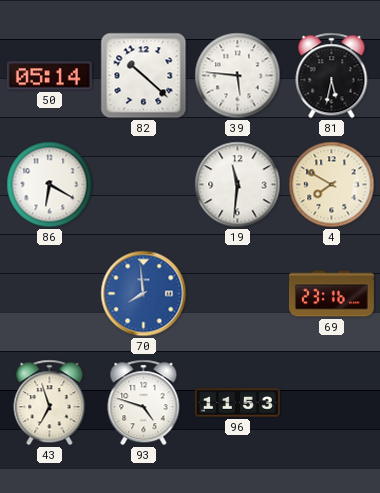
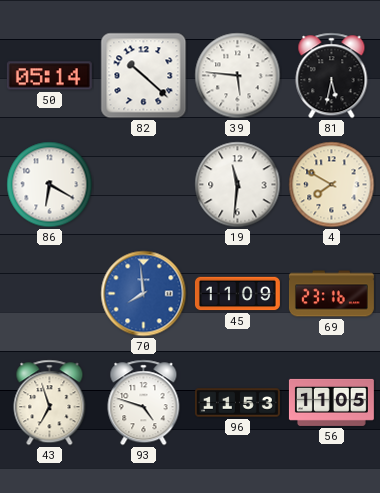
45: none -> 11:09
56: none -> 11:05
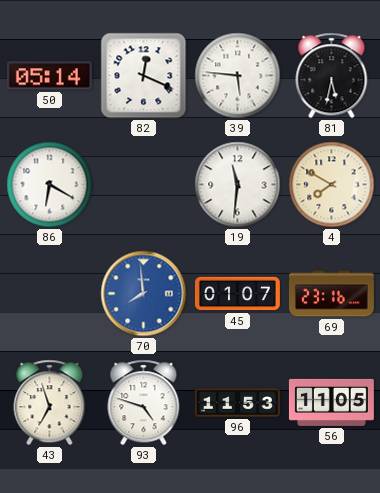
82: 10:22 -> 12:19
45: 11:09 -> 01:07
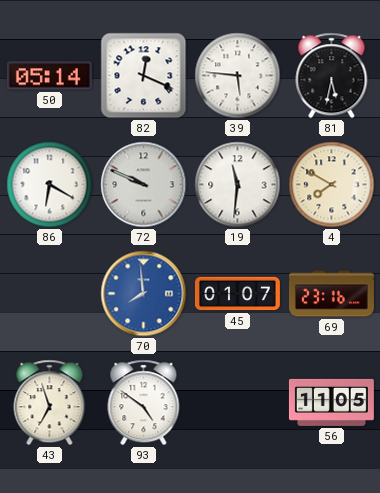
72: none -> 9:49
93: 4:48 -> 4:51
96: 11:53 -> none
